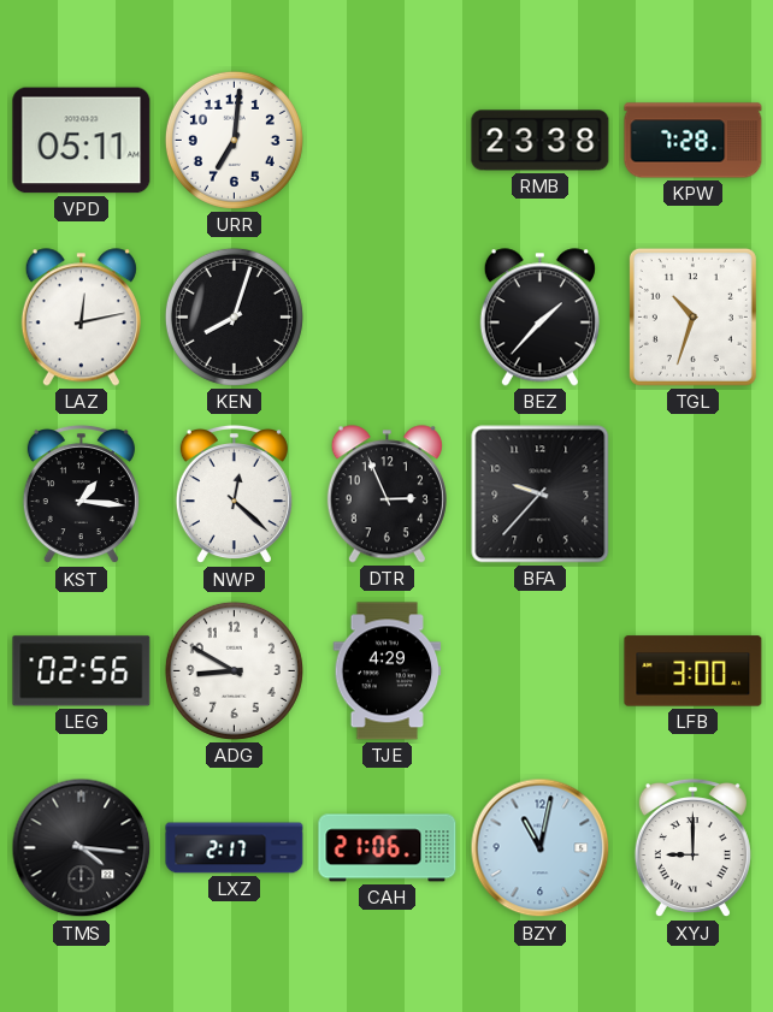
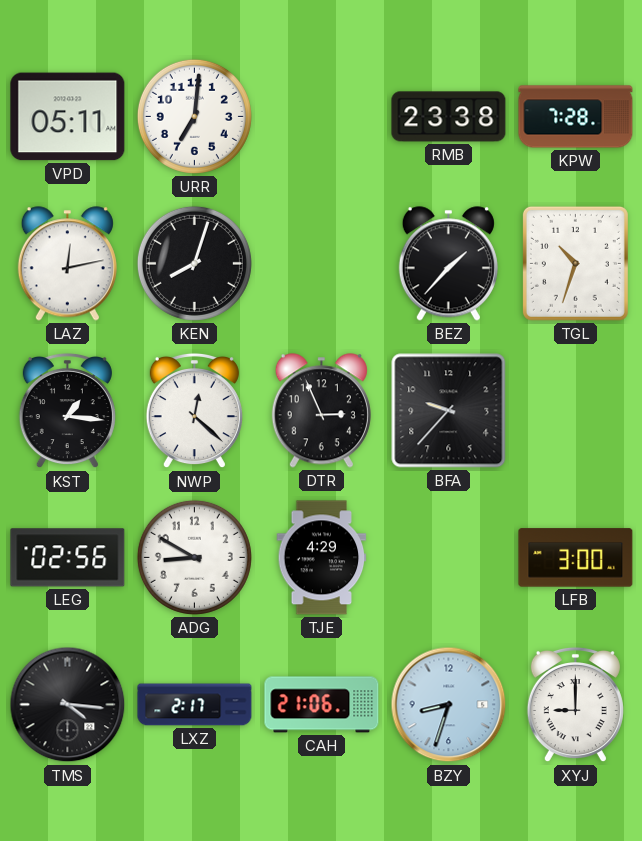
BZY: 11:02 -> 8:33
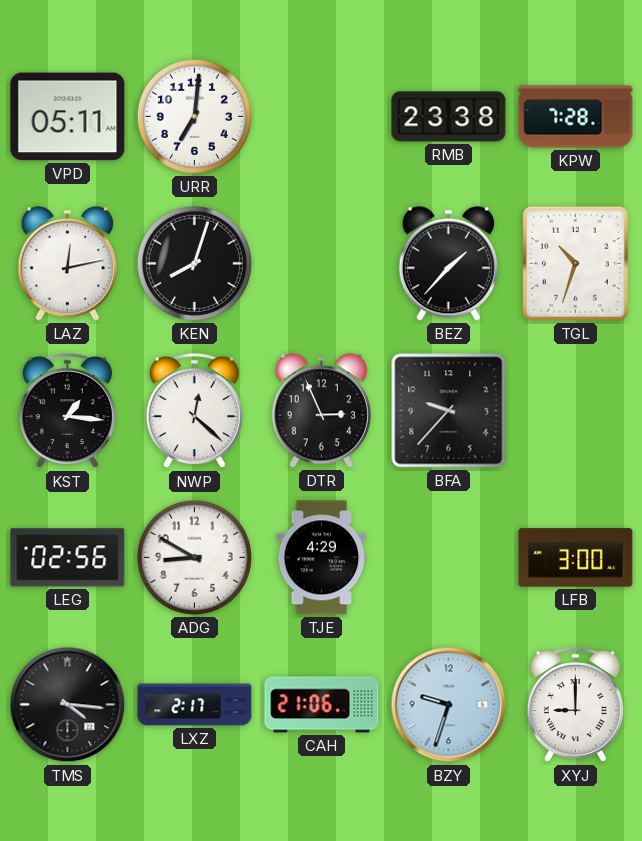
BZY: 8:33 -> 9:33
